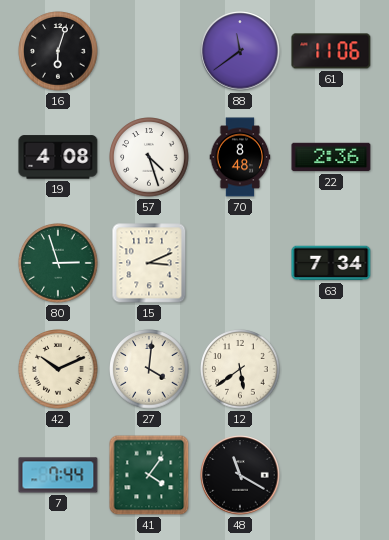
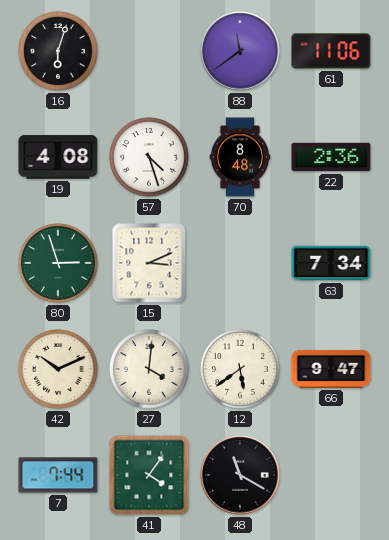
66: none -> 9:47
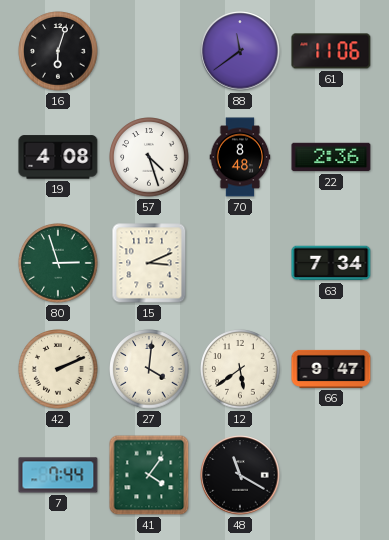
42: 10:11 -> 2:11
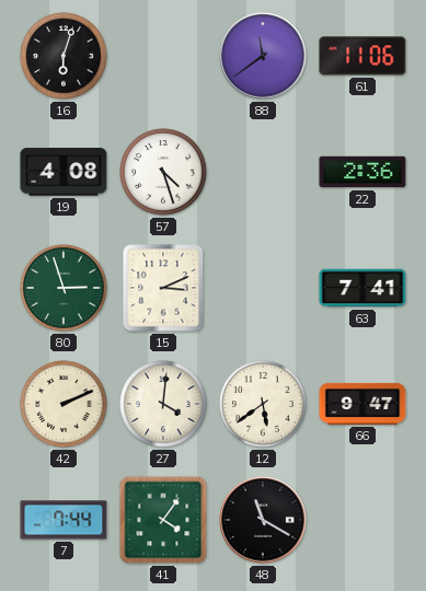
70: 8:48 -> none
63: 7:34 -> 7:41
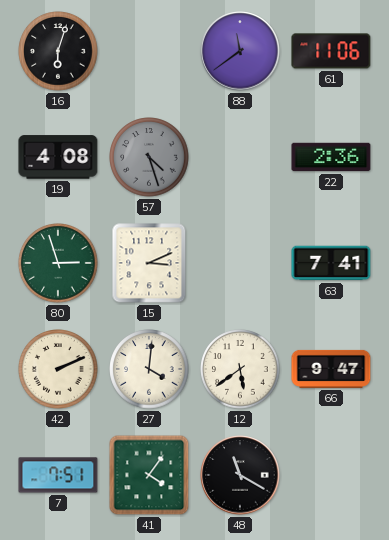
57 dial: white -> grey
7: 7:44 -> 7:51
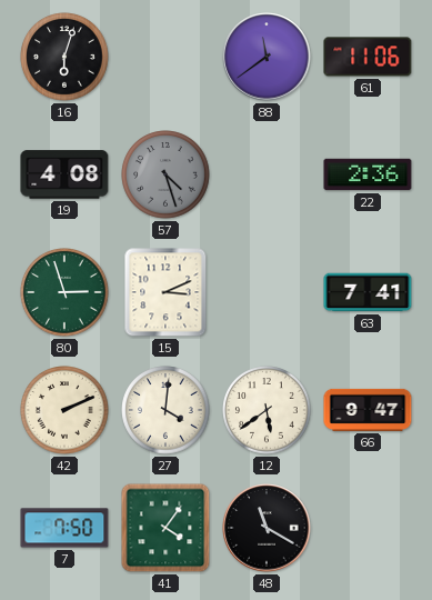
7: 7:51 -> 7:50
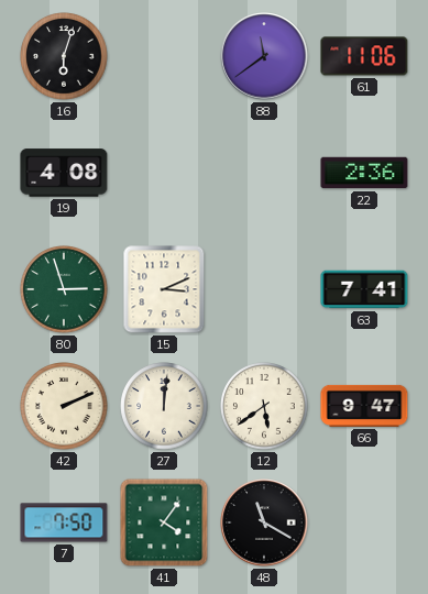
57: 4:27 -> none
27: 4:01 -> 12:01
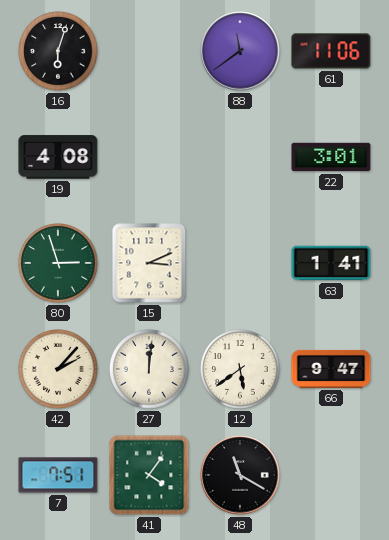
22: 2:36 -> 3:01
63: 7:41 -> 1:41
42: 2:11 -> 2:07
7: 7:50 -> 7:51
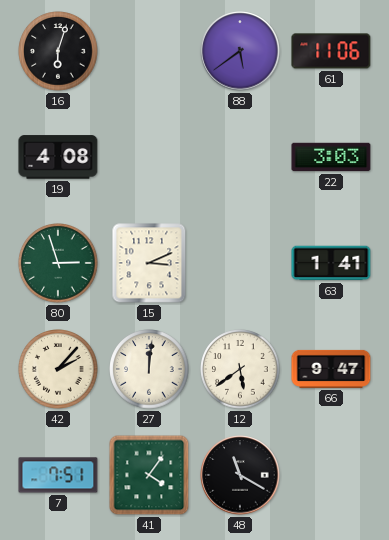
88: 11:39 -> 5:39
22: 3:01 -> 3:03
